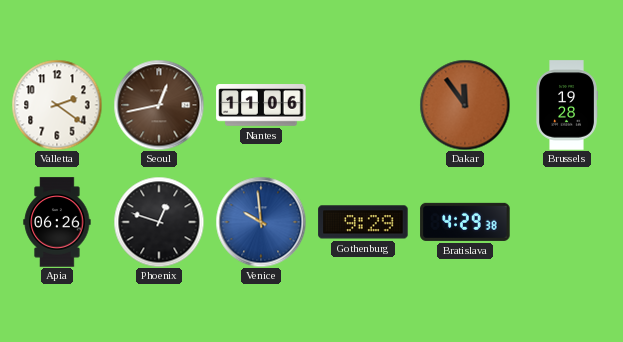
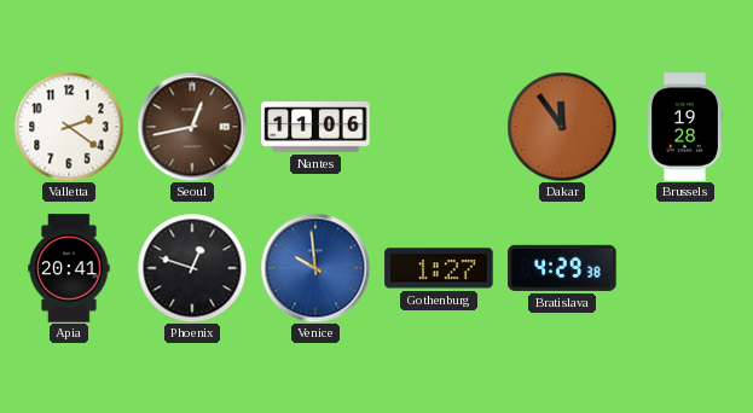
Apia: 06:26 -> 20:41
Gothenburg: 9:29 -> 1:27
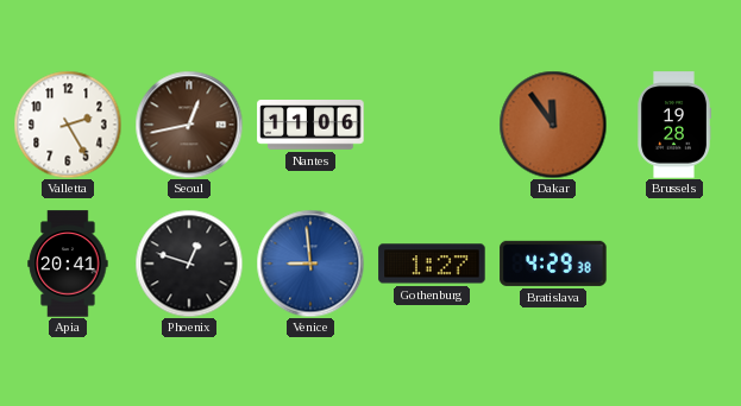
Valletta: 2:21 -> 2:25
Venice: 9:59 -> 8:59
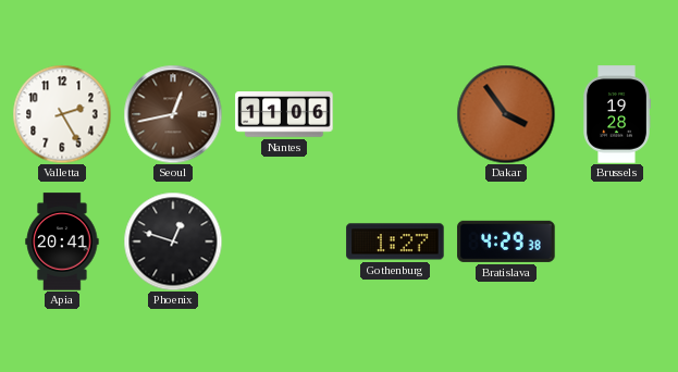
Dakar: 11:54 -> 3:54
Venice: 8:59 -> none
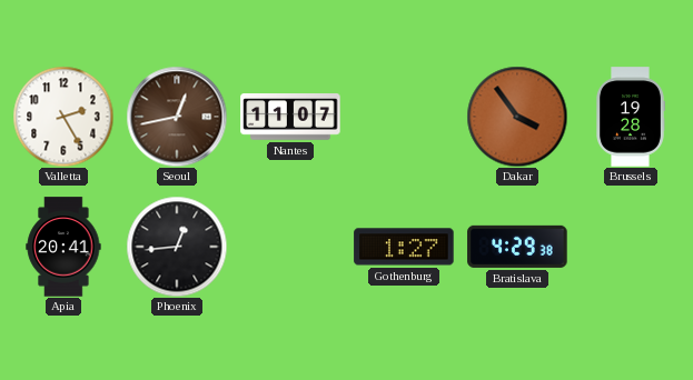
Nantes: 11:06 -> 11:07
Phoenix: 12:48 -> 12:44
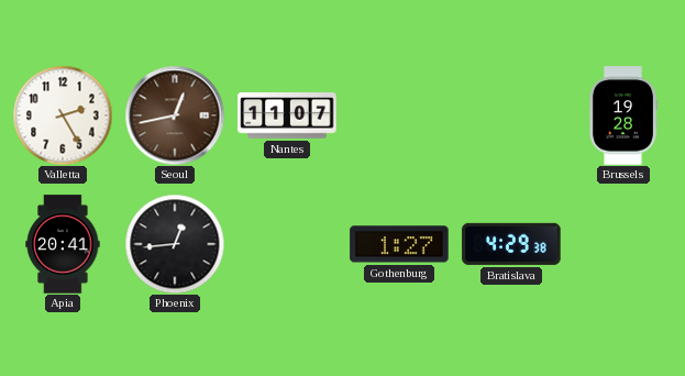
Dakar: 3:54 -> none
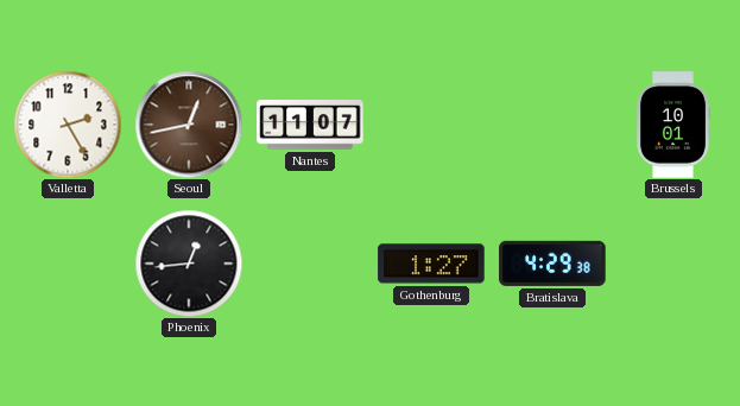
Brussels: 19:28 -> 10:01
Apia: 20:41 -> none
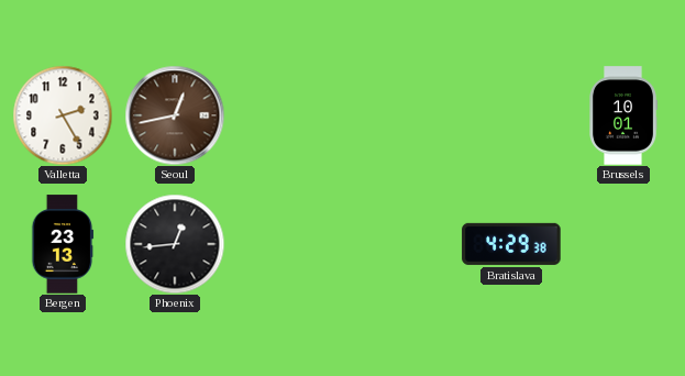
Nantes: 11:07 -> none
Bergen: none -> 23:13
Gothenburg: 1:27 -> none
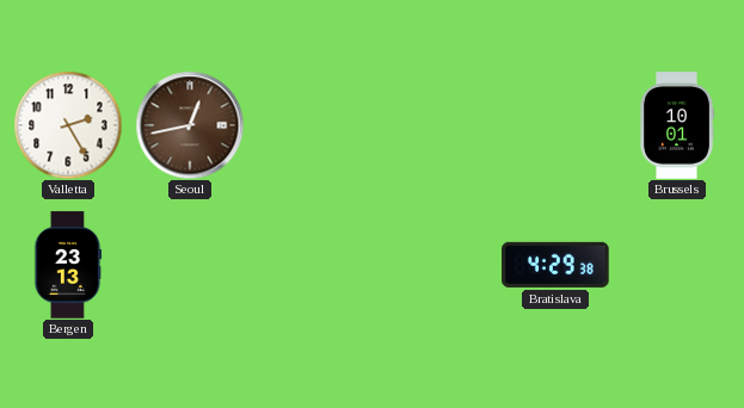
Phoenix: 12:44 -> none
